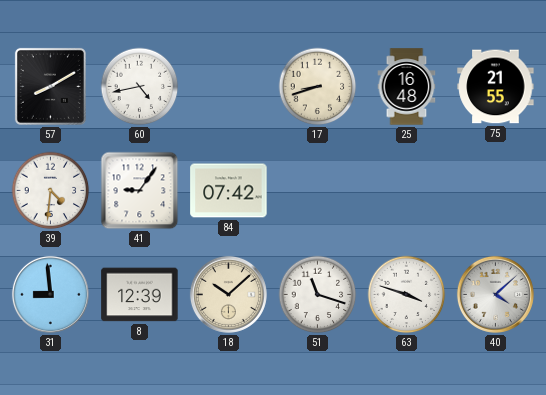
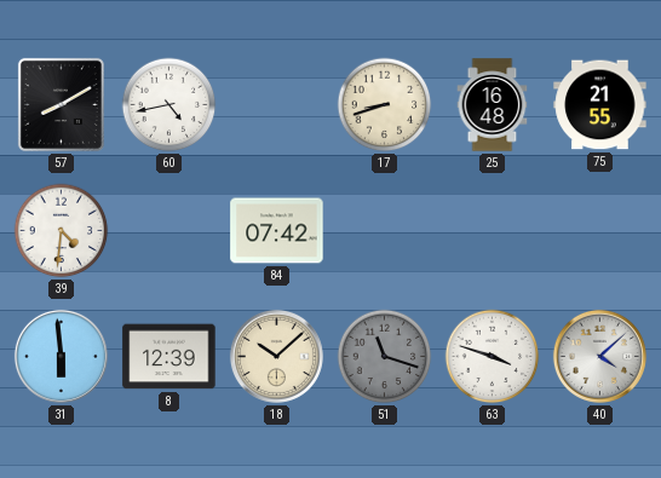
41: 9:06 -> none
31: 8:59 -> 5:59
51 dial: white -> grey
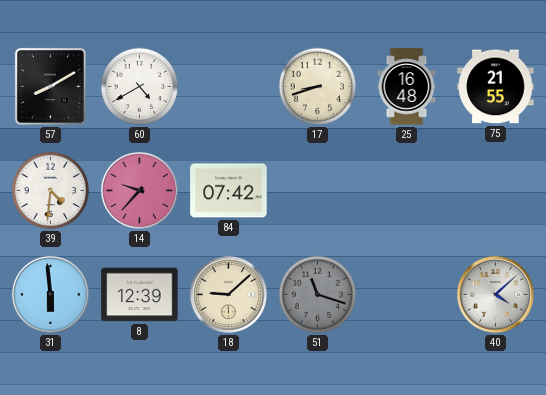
60: 4:43 -> 4:40
14: none -> 9:37
18: 10:08 -> 9:08
63: 3:48 -> none
